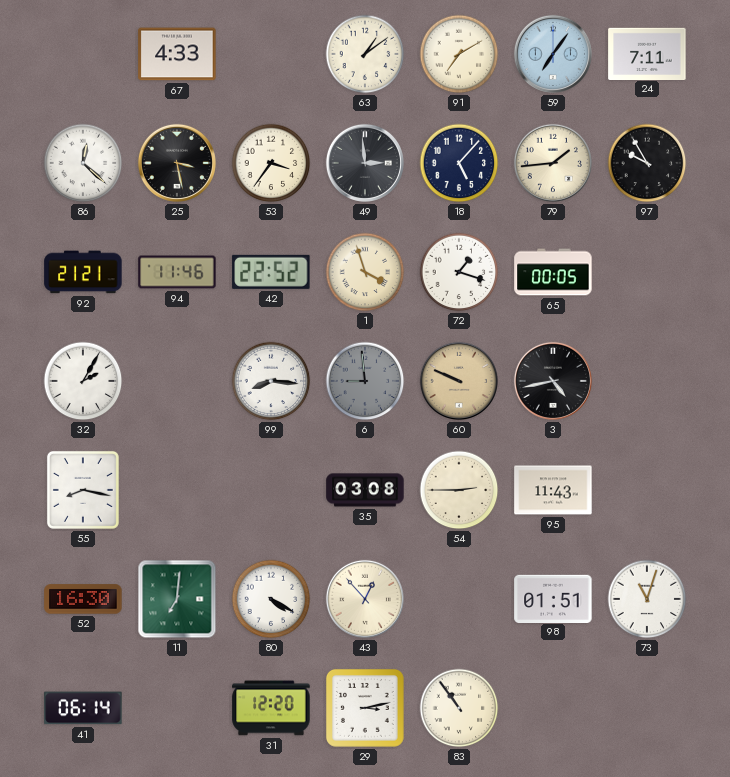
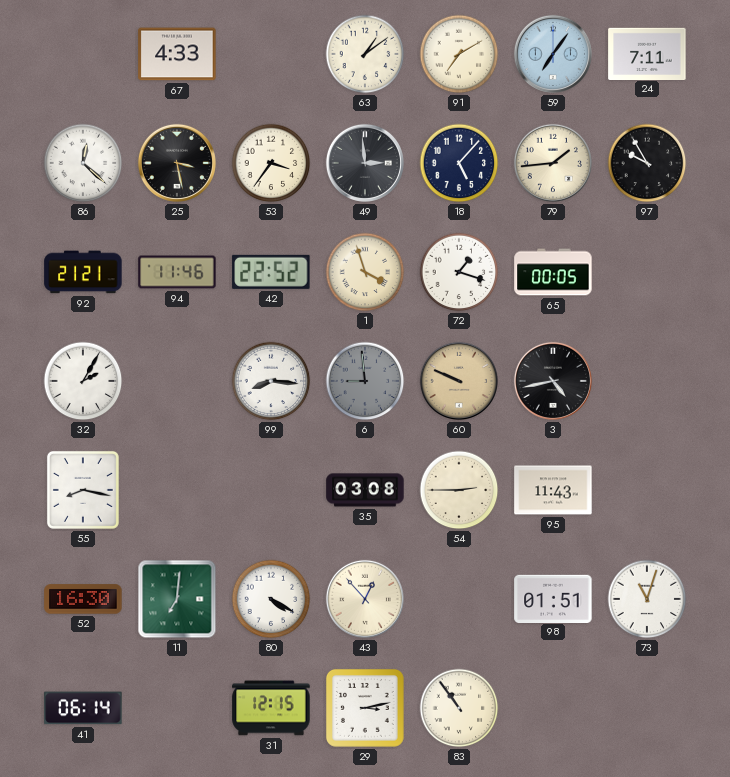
31: 12:20 -> 12:15
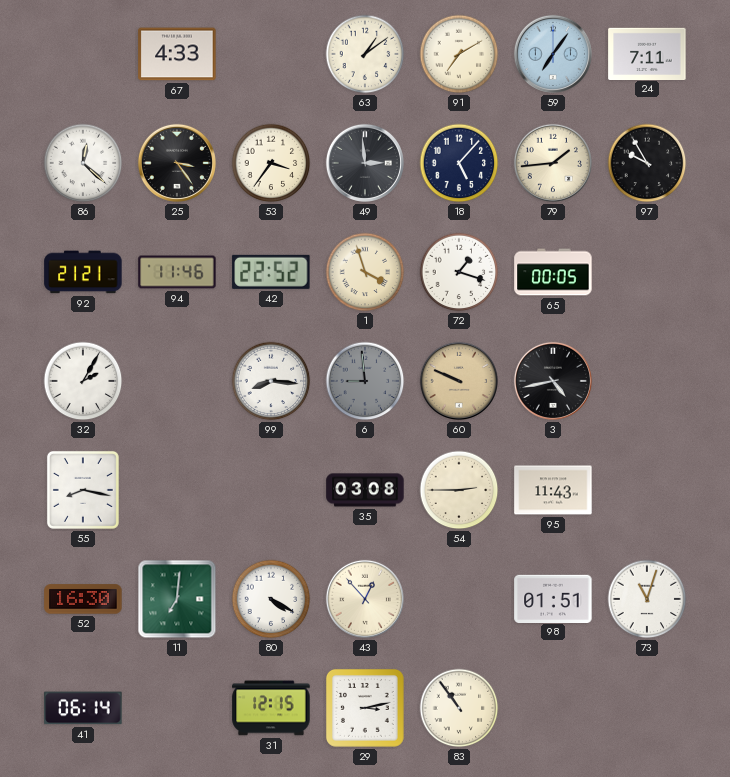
25: 3:28 -> 3:24
